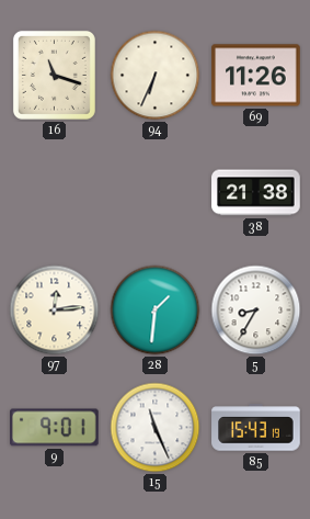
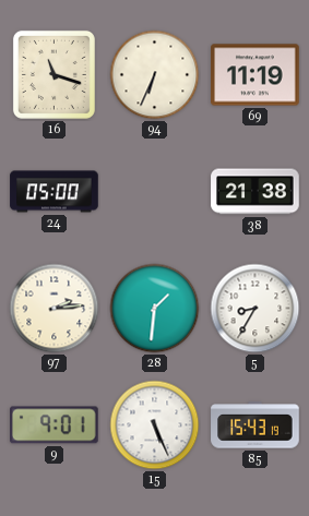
69: 11:26 -> 11:19
24: none -> 05:00
97: 12:14 -> 2:14
15: 11:26 -> 5:26
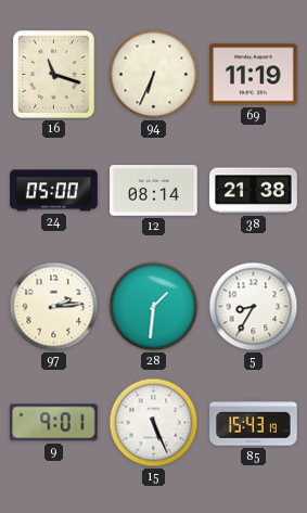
12: none -> 08:14
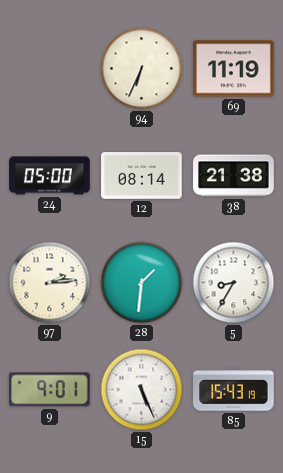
16: 11:18 -> none
